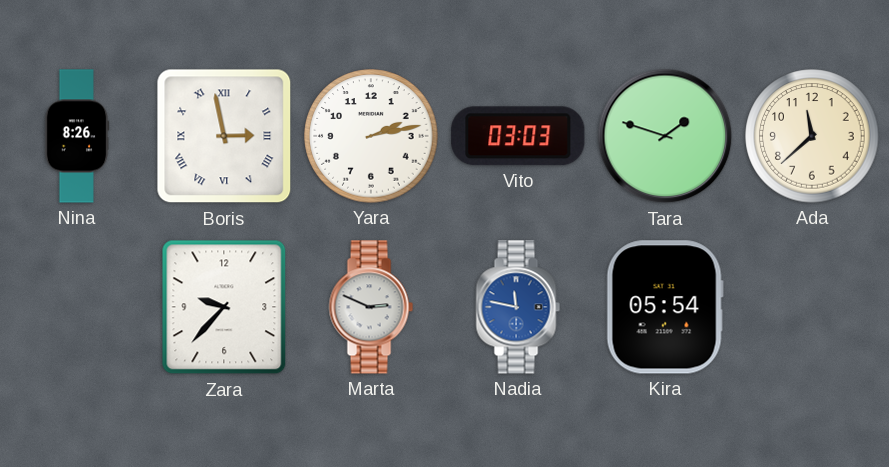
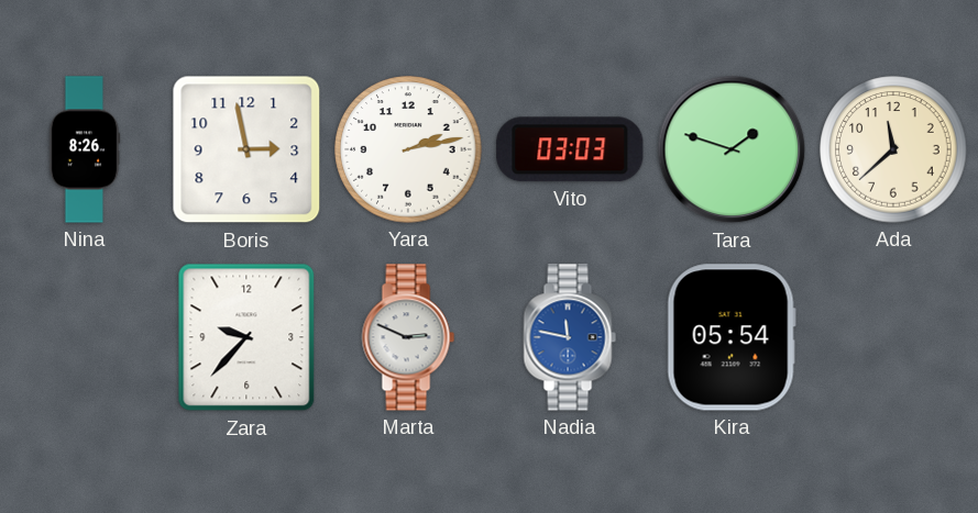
Boris numerals: Roman -> Arabic
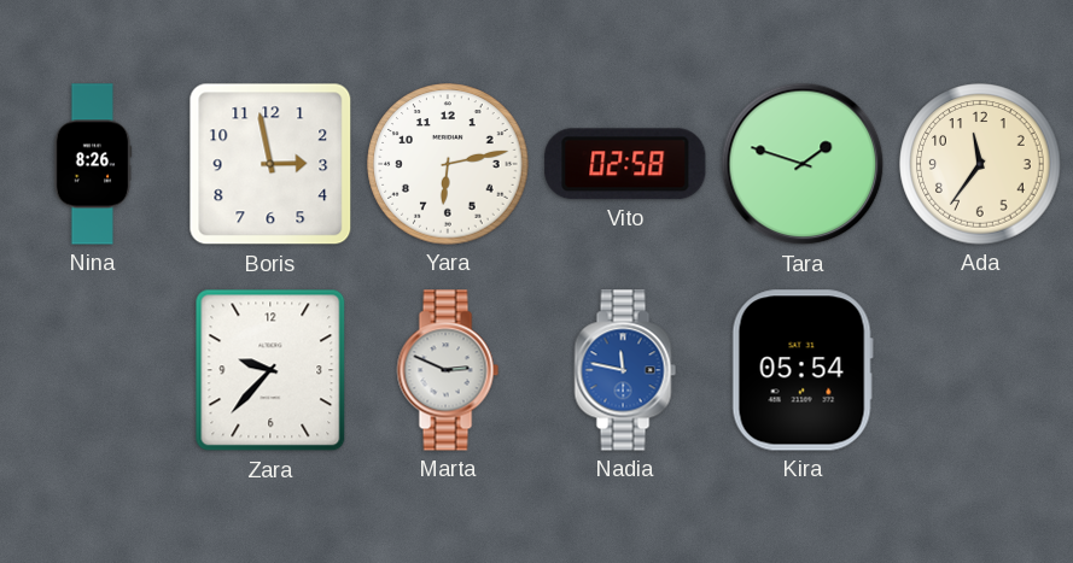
Yara: 2:13 -> 6:13
Vito: 03:03 -> 02:58
Ada: 11:38 -> 11:36
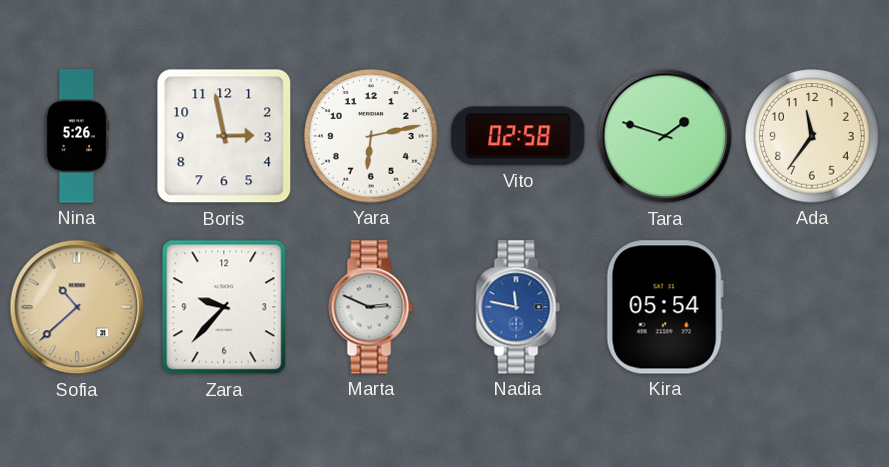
Nina: 8:26 -> 5:26
Sofia: none -> 10:38
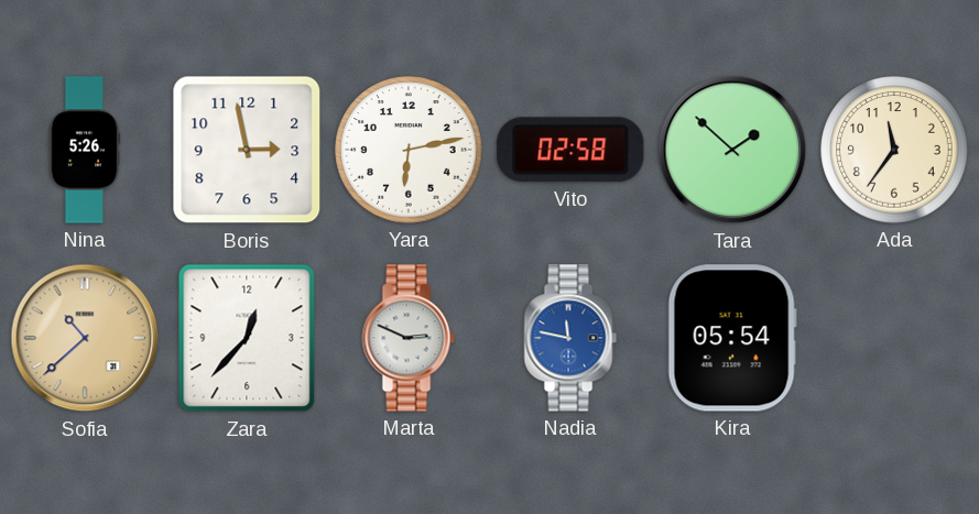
Tara: 1:48 -> 1:52
Zara: 9:37 -> 12:37
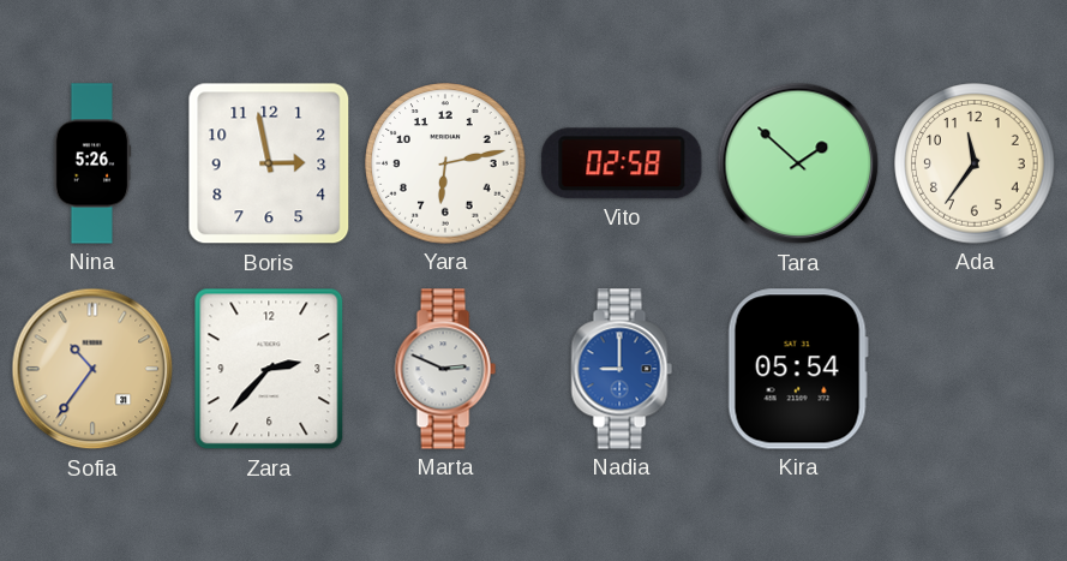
Sofia: 10:38 -> 10:36
Zara: 12:37 -> 2:37
Nadia: 11:47 -> 9:00
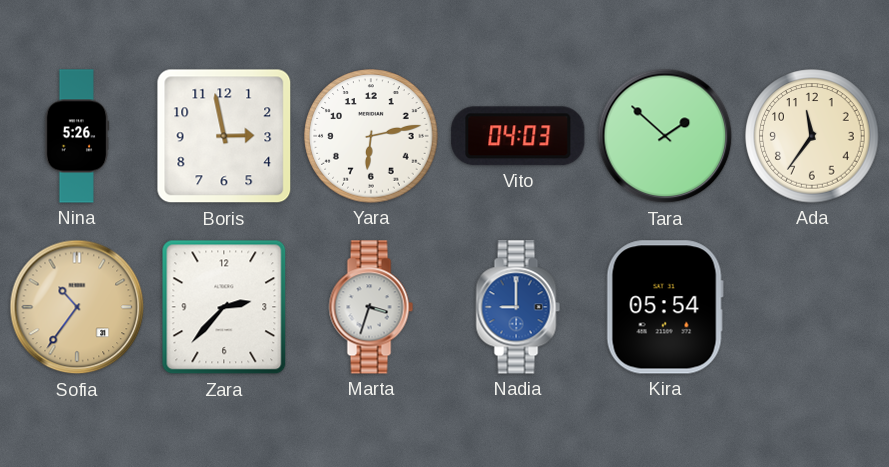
Vito: 02:58 -> 04:03
Marta: 2:49 -> 3:33
